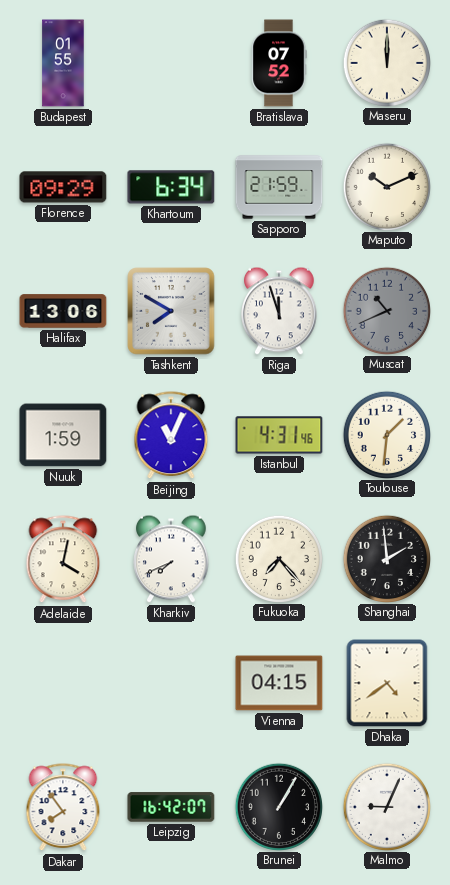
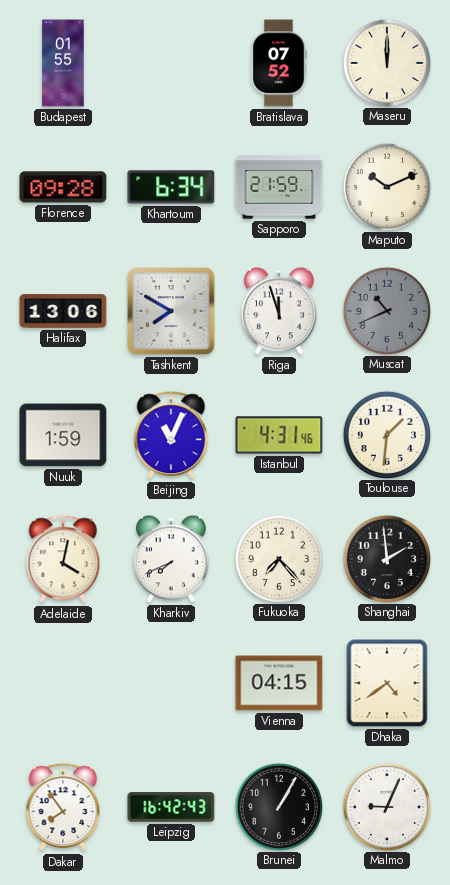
Florence: 09:29 -> 09:28
Leipzig: 16:42:07 -> 16:42:43
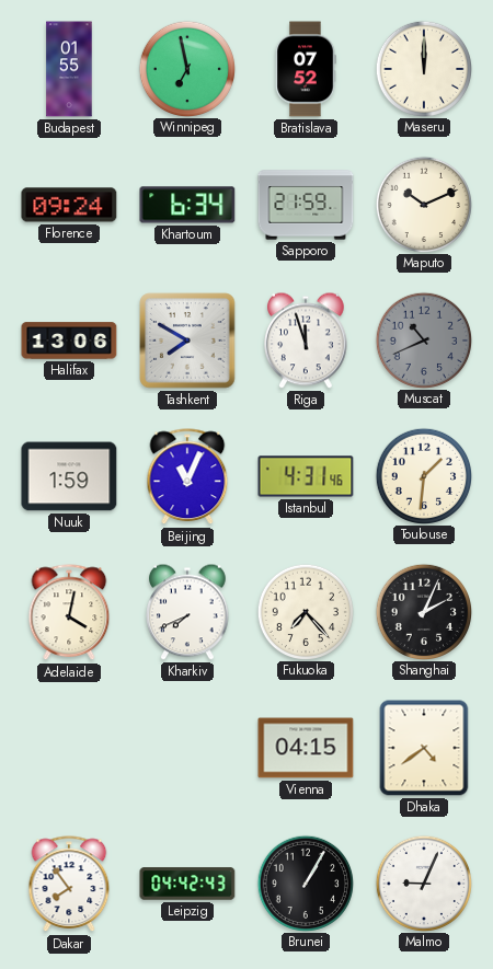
Winnipeg: none -> 6:58
Florence: 09:28 -> 09:24
Shanghai: 1:59 -> 2:04
Leipzig: 16:42 -> 04:42
